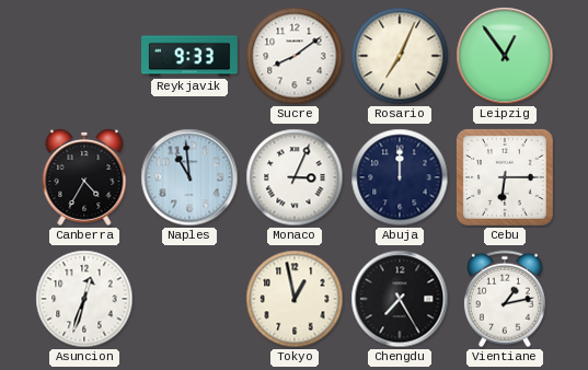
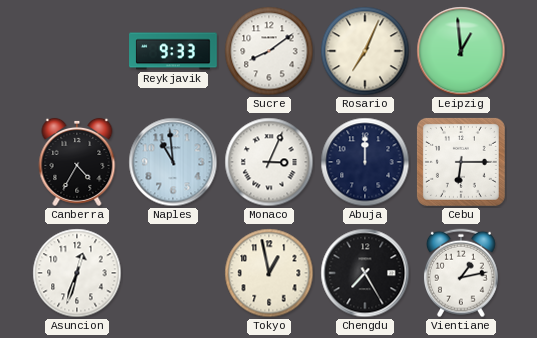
Leipzig: 12:54 -> 12:59
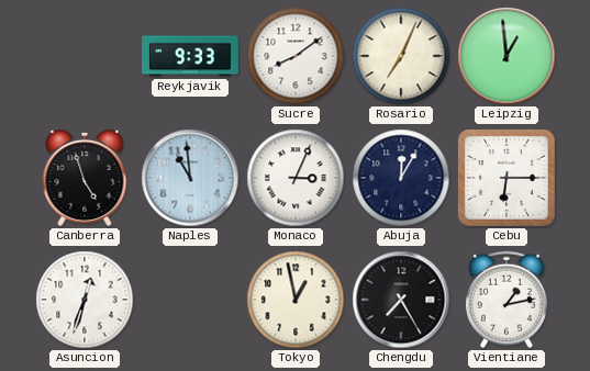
Canberra: 4:35 -> 4:57
Abuja: 12:00 -> 12:05
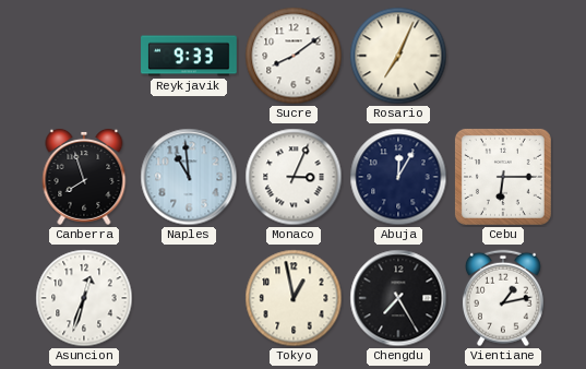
Leipzig: 12:59 -> none
Canberra: 4:57 -> 7:57
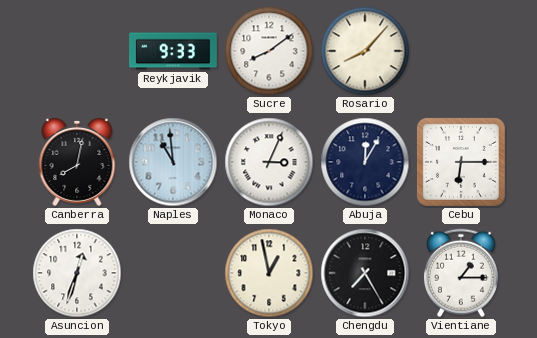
Rosario: 7:04 -> 8:07
Canberra: 7:57 -> 8:02
Vientiane: 1:13 -> 1:15
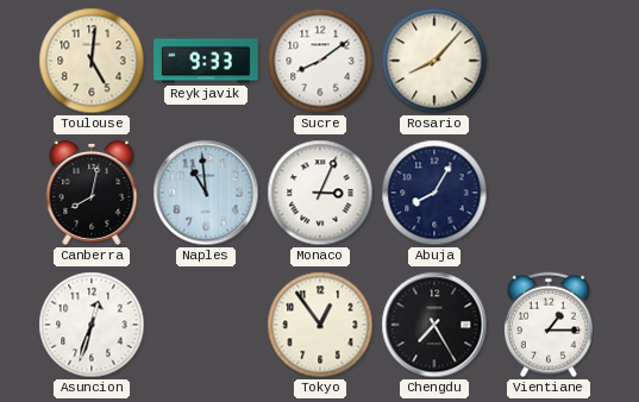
Toulouse: none -> 5:01
Abuja: 12:05 -> 8:05
Cebu: 6:15 -> none
Tokyo: 12:58 -> 12:54
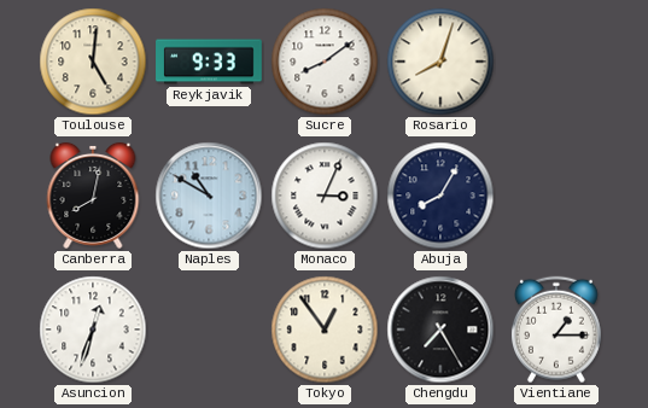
Rosario: 8:07 -> 8:03
Naples: 10:59 -> 10:50
